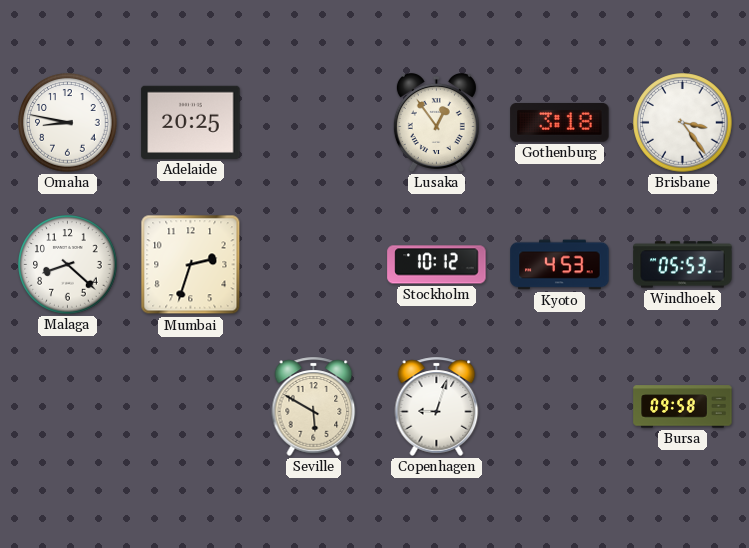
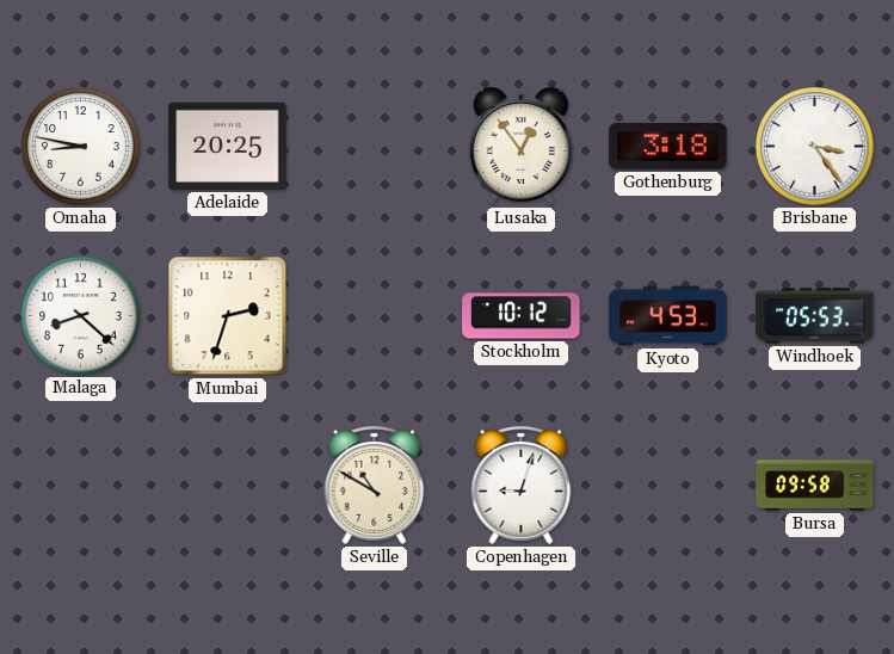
Seville: 5:50 -> 10:50
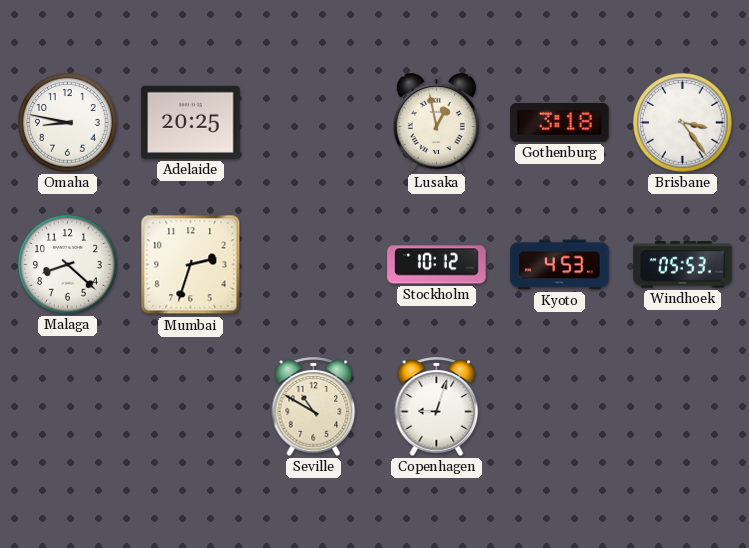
Lusaka: 12:54 -> 12:58
Bursa: 09:58 -> none
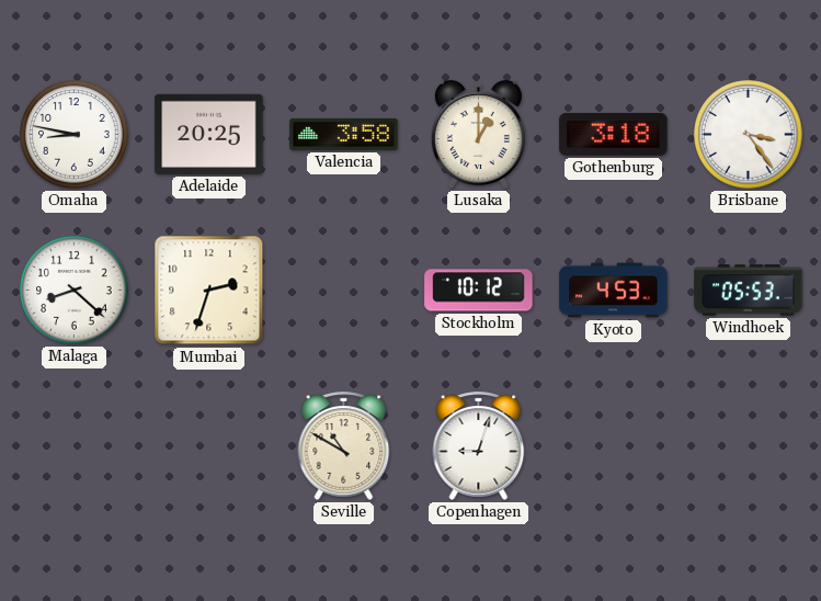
Valencia: none -> 3:58
Lusaka: 12:58 -> 1:00
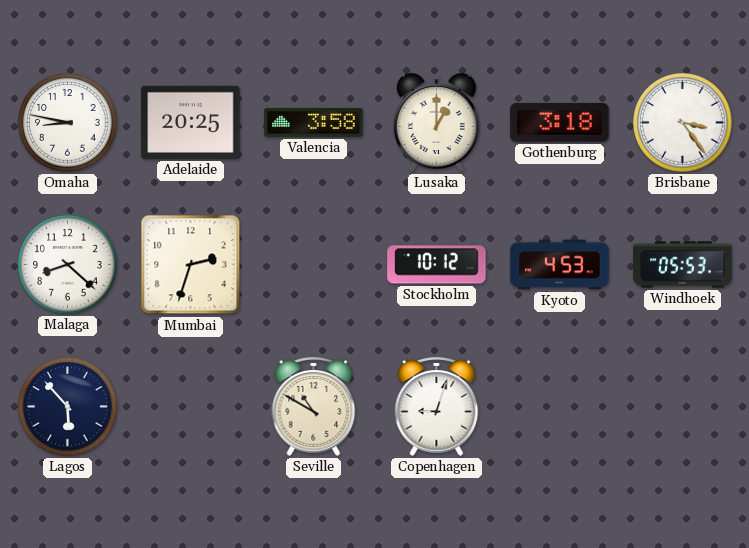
Lagos: none -> 5:53
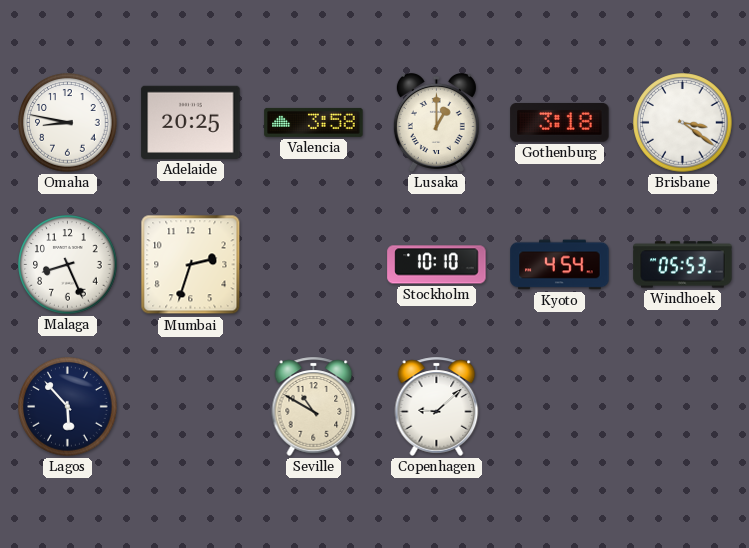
Brisbane: 3:24 -> 3:21
Malaga: 8:22 -> 8:26
Stockholm: 10:12 -> 10:10
Kyoto: 4:53 -> 4:54
Copenhagen: 9:03 -> 9:08
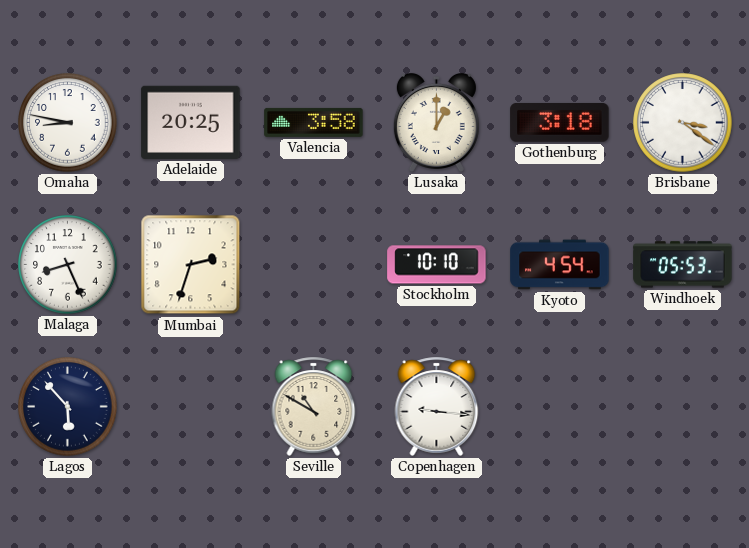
Copenhagen: 9:08 -> 9:16
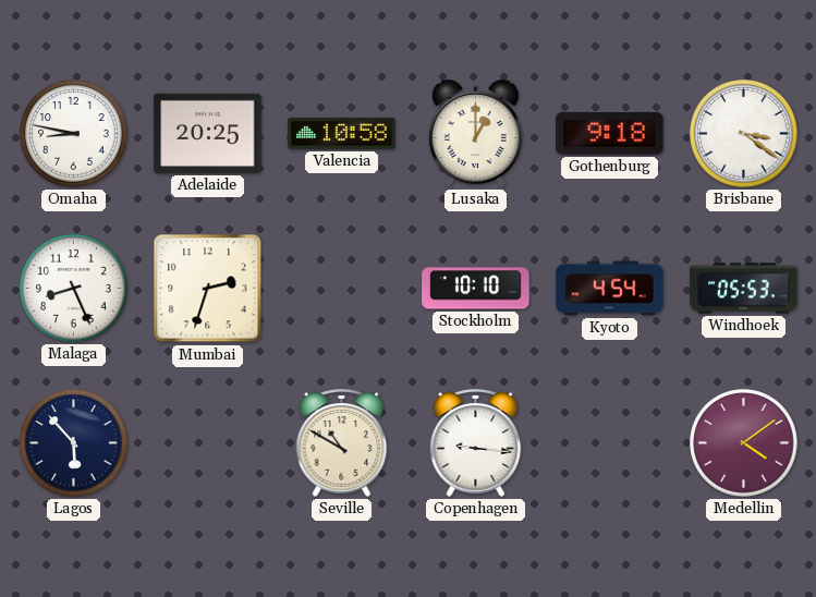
Valencia: 3:58 -> 10:58
Gothenburg: 3:18 -> 9:18
Medellin: none -> 4:09
